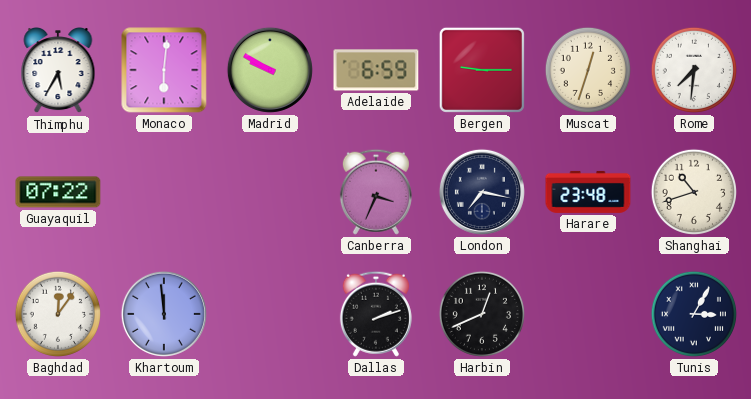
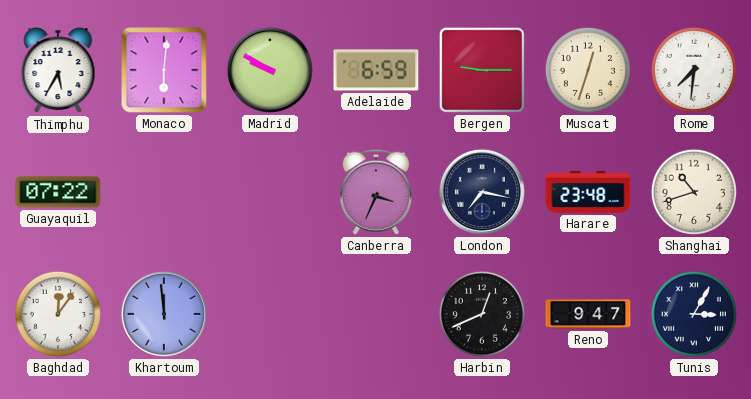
Dallas: 2:12 -> none
Reno: none -> 9:47
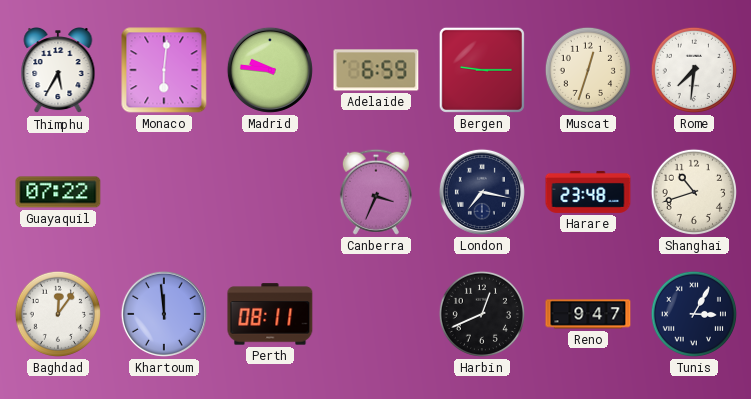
Madrid: 9:50 -> 9:46
Perth: none -> 08:11
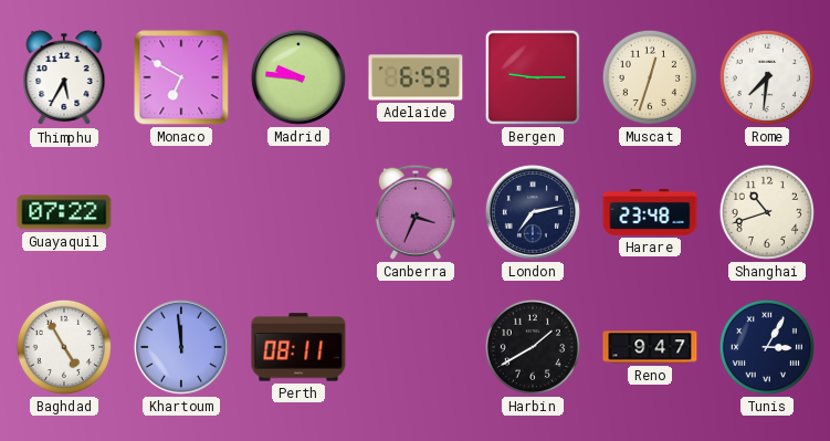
Monaco: 6:01 -> 6:50
London: 7:17 -> 7:13
Baghdad: 12:06 -> 4:55
Harbin: 12:41 -> 1:40
